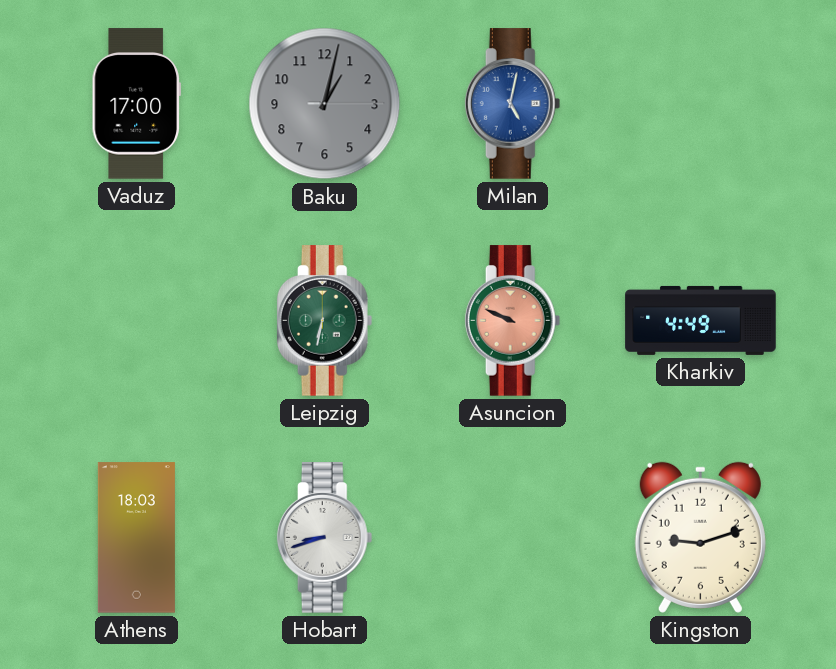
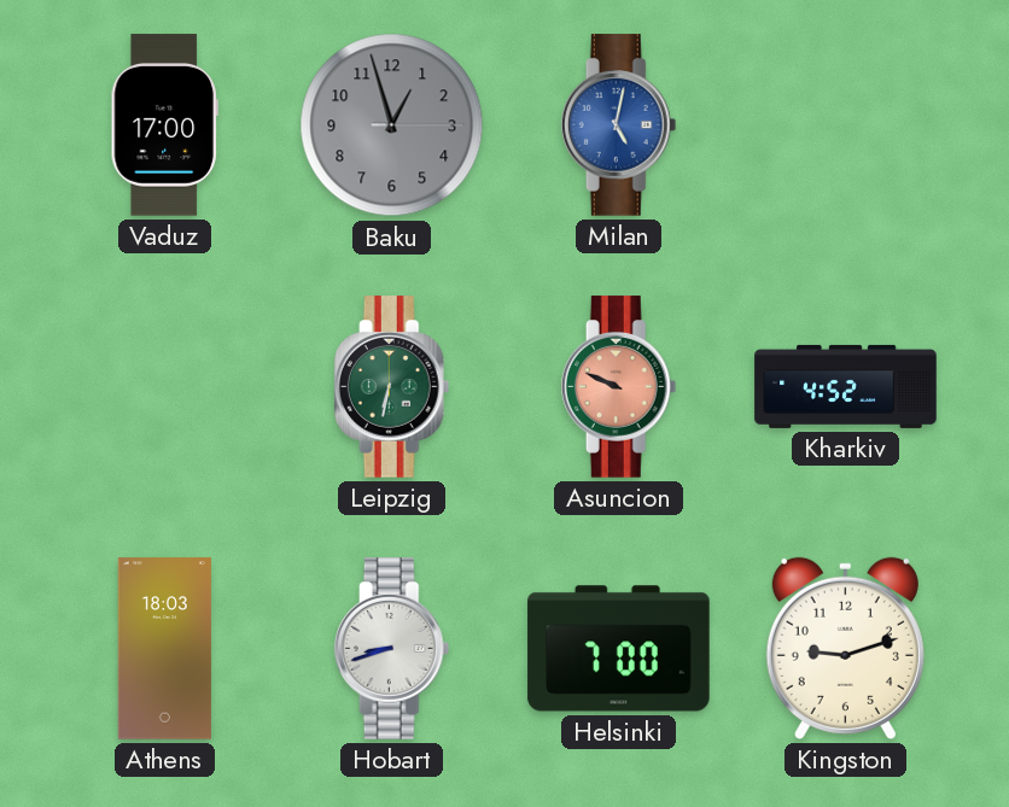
Baku: 1:02 -> 12:57
Kharkiv: 4:49 -> 4:52
Helsinki: none -> 7:00
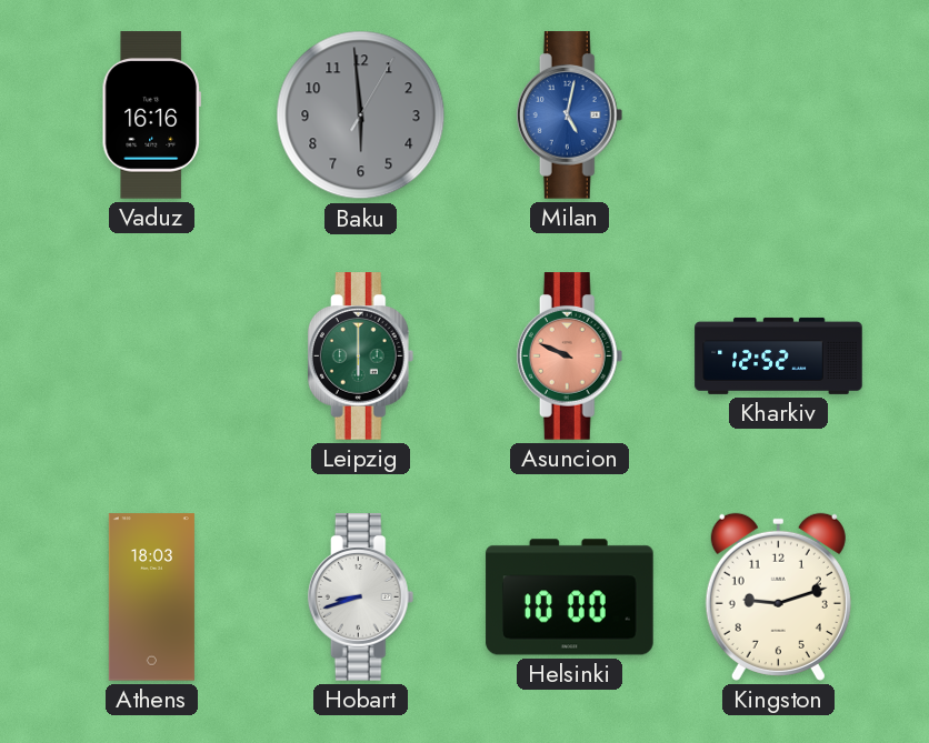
Vaduz: 17:00 -> 16:16
Baku: 12:57 -> 5:59
Leipzig: 6:32 -> 6:00
Kharkiv: 4:52 -> 12:52
Helsinki: 7:00 -> 10:00
